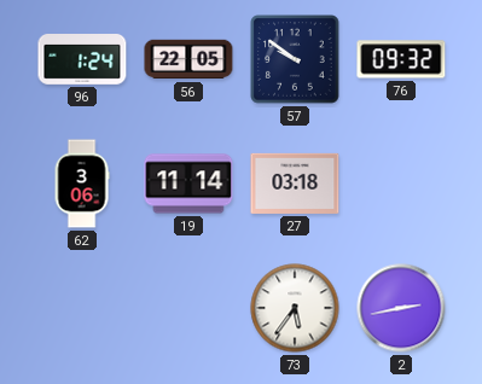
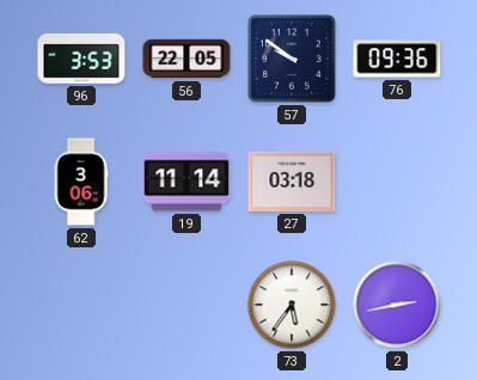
96: 1:24 -> 3:53
76: 09:32 -> 09:36
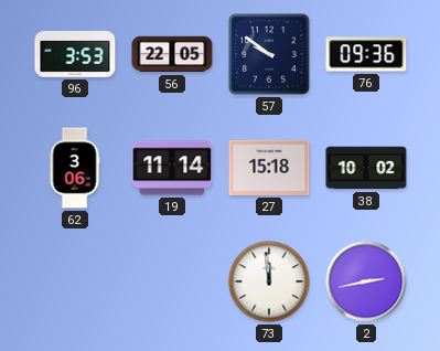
27: 03:18 -> 15:18
38: none -> 10:02
73: 5:36 -> 11:59
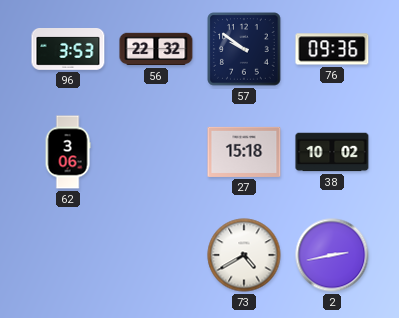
56: 22:05 -> 22:32
19: 11:14 -> none
73: 11:59 -> 4:40
